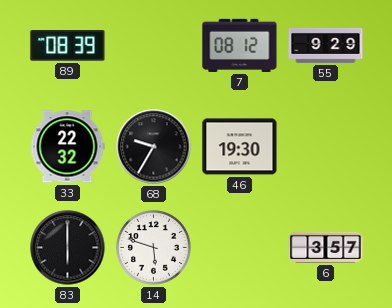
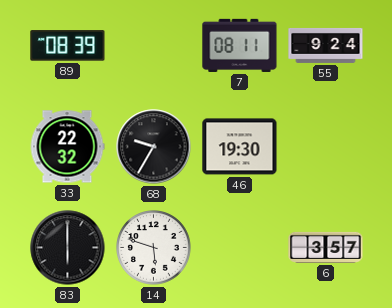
7: 08:12 -> 08:11
55: 9:29 -> 9:24
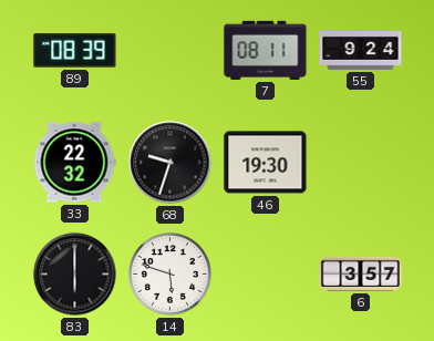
68: 9:35 -> 9:33
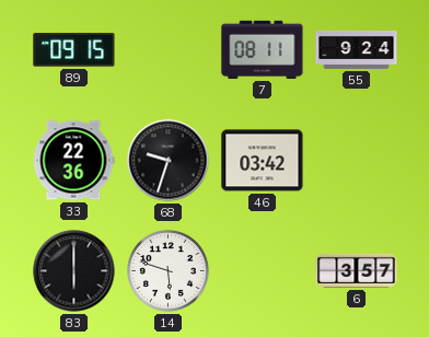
89: 08:39 -> 09:15
33: 22:32 -> 22:36
46: 19:30 -> 03:42
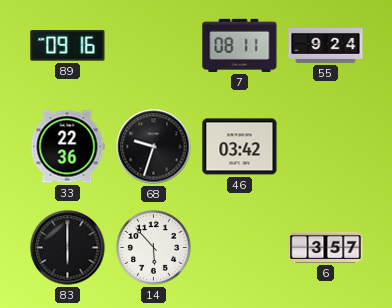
89: 09:15 -> 09:16
14: 5:48 -> 5:53
